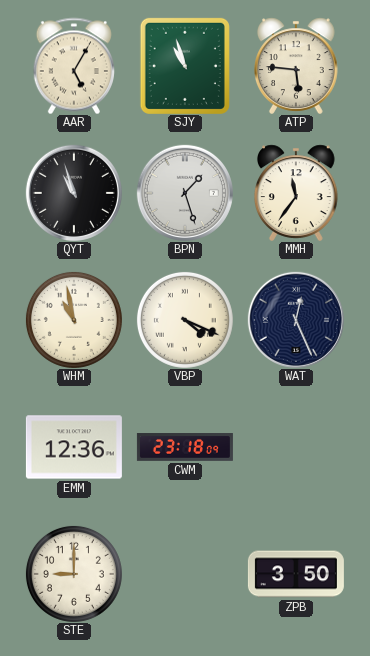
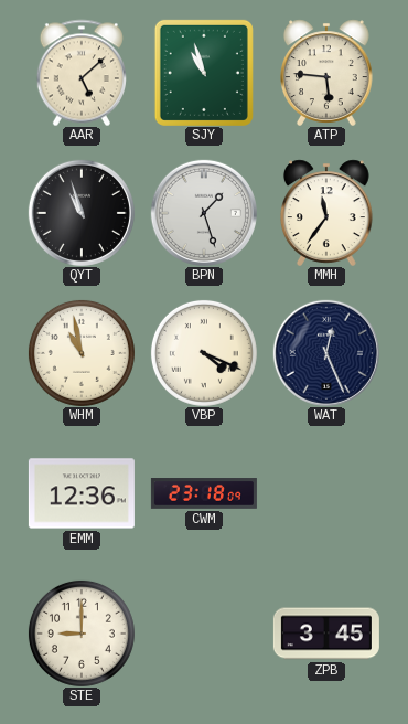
AAR: 5:05 -> 5:08
ZPB: 3:50 -> 3:45
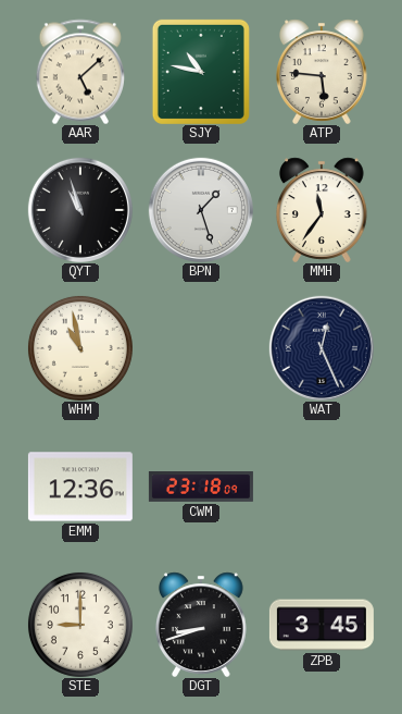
SJY: 10:57 -> 10:47
VBP: 4:19 -> none
DGT: none -> 8:42
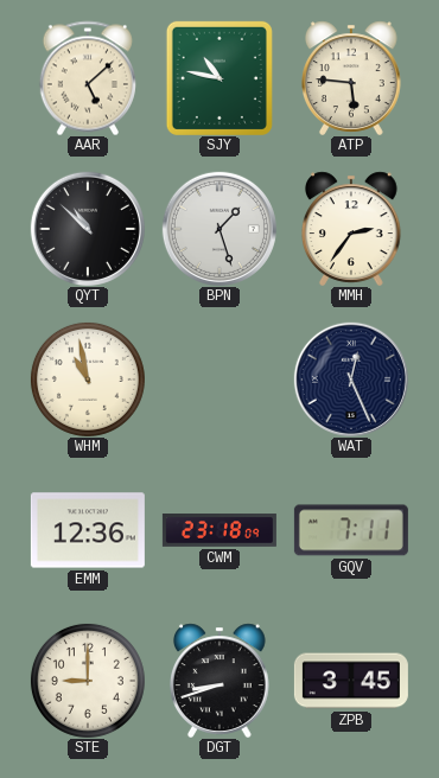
QYT: 10:57 -> 10:52
MMH: 11:36 -> 2:36
GQV: none -> 7:11
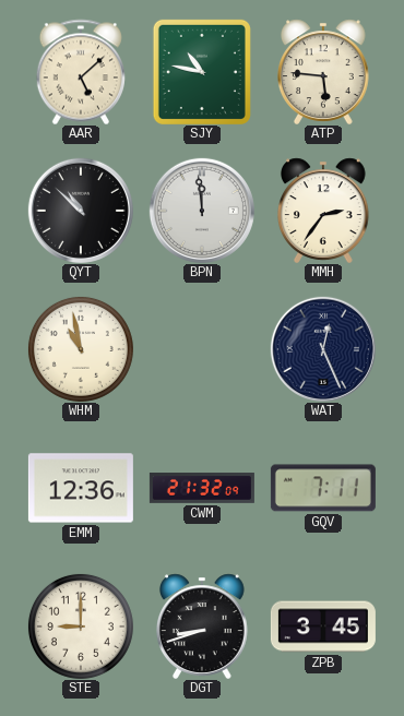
BPN: 1:27 -> 11:59
CWM: 23:18 -> 21:32
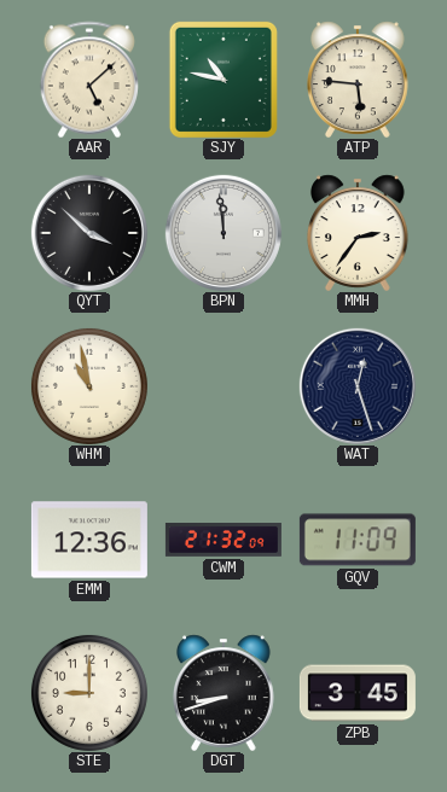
QYT: 10:52 -> 3:52
WAT: 12:26 -> 12:27
GQV: 7:11 -> 11:09
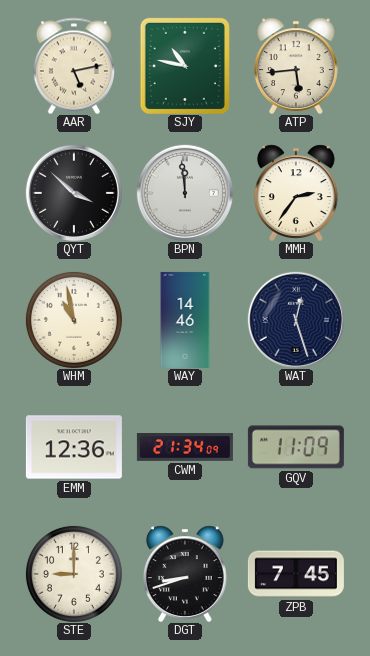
AAR: 5:08 -> 5:13
ATP: 5:46 -> 5:44
WAY: none -> 14:46
CWM: 21:32 -> 21:34
ZPB: 3:45 -> 7:45
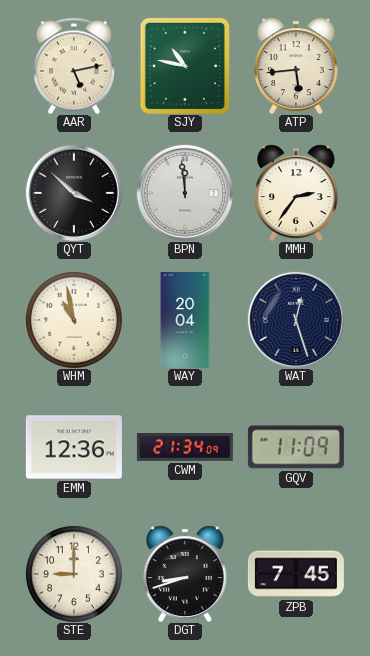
WAY: 14:46 -> 20:04
